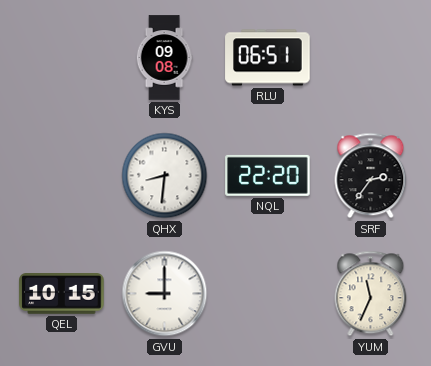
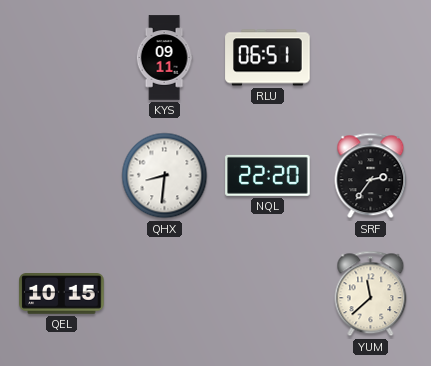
KYS: 09:08 -> 09:11
GVU: 9:00 -> none
YUM: 11:34 -> 11:38
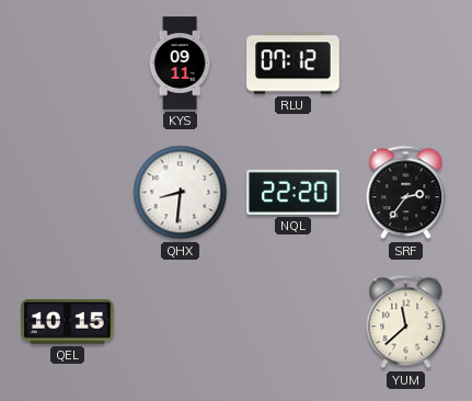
RLU: 06:51 -> 07:12
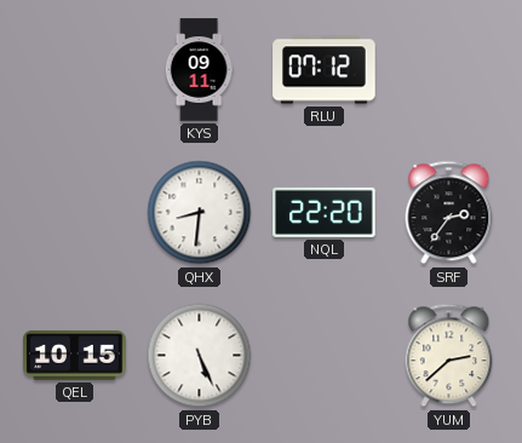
PYB: none -> 5:26
YUM: 11:38 -> 2:38
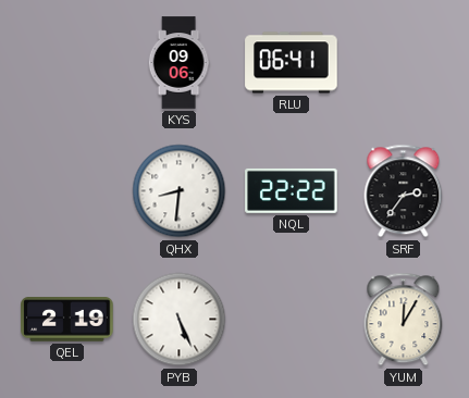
KYS: 09:11 -> 09:06
RLU: 07:12 -> 06:41
NQL: 22:20 -> 22:22
QEL: 10:15 -> 2:19
YUM: 2:38 -> 12:05
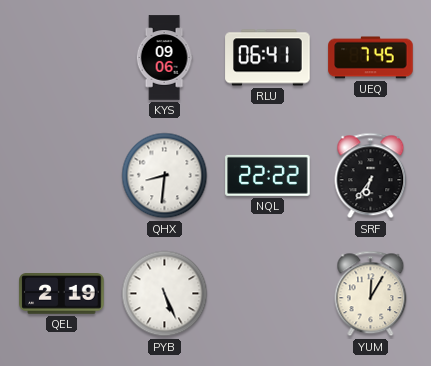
UEQ: none -> 7:45
SRF: 2:36 -> 6:36
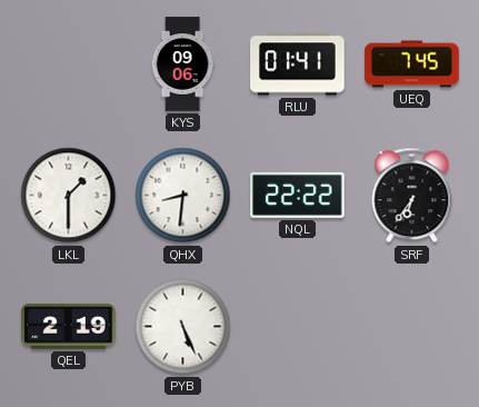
RLU: 06:41 -> 01:41
LKL: none -> 1:30
YUM: 12:05 -> none
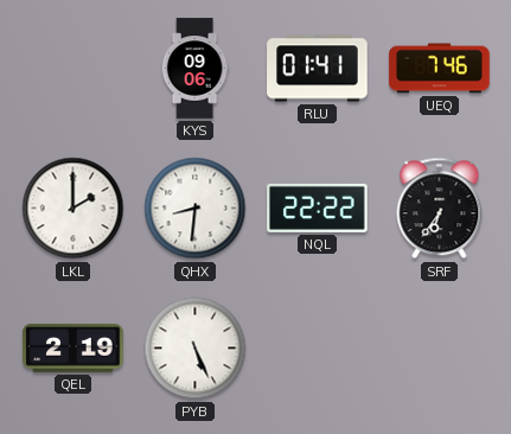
UEQ: 7:45 -> 7:46
LKL: 1:30 -> 2:00
